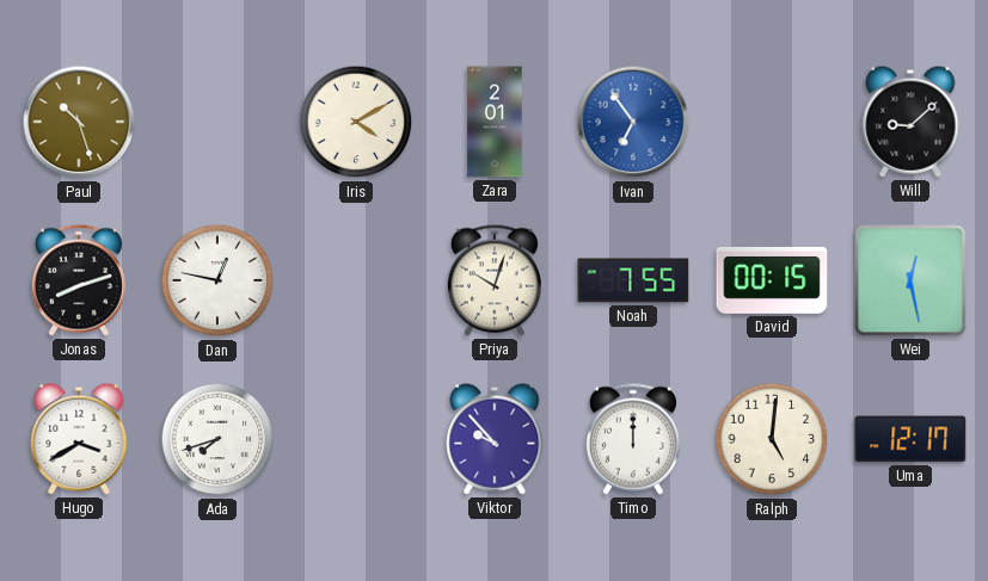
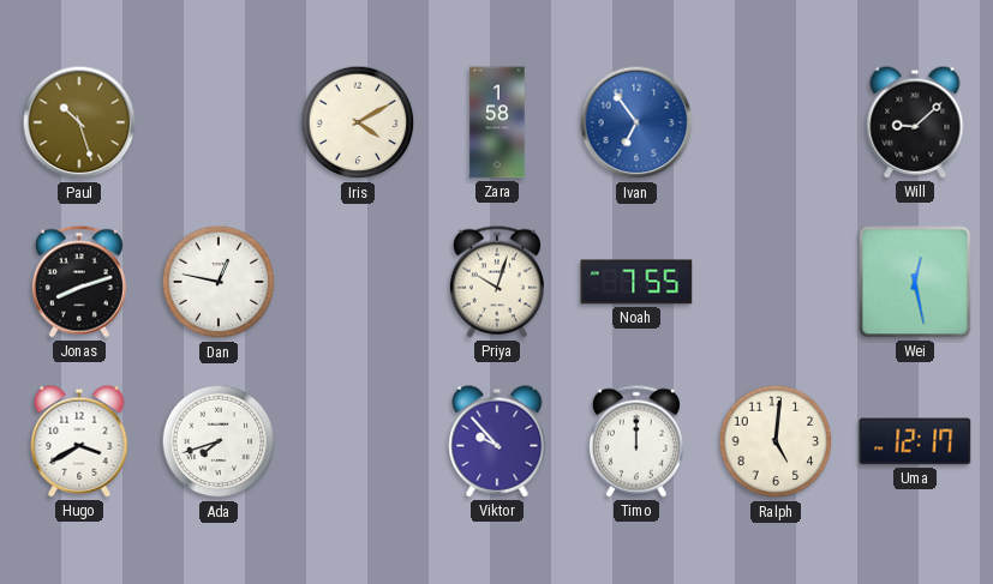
Zara: 2:01 -> 1:58
David: 00:15 -> none
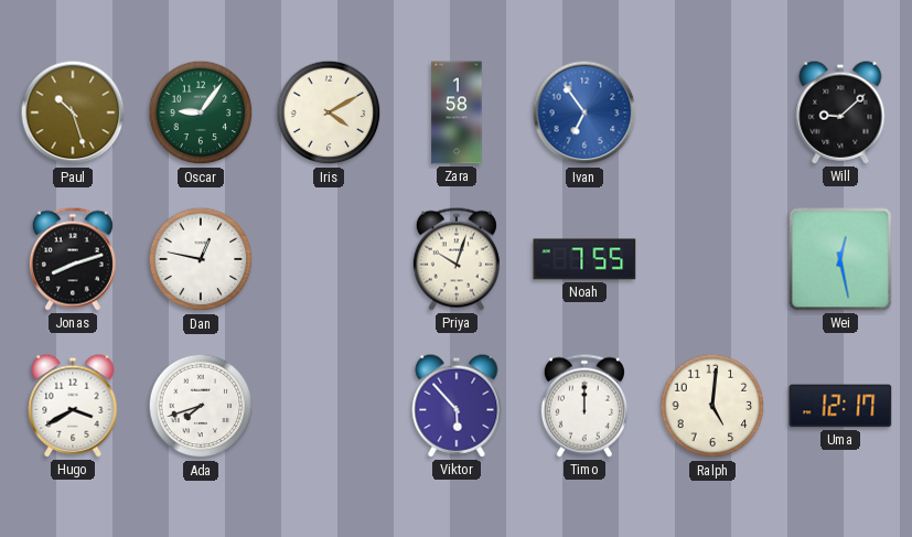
Oscar: none -> 9:06
Viktor: 9:53 -> 5:53
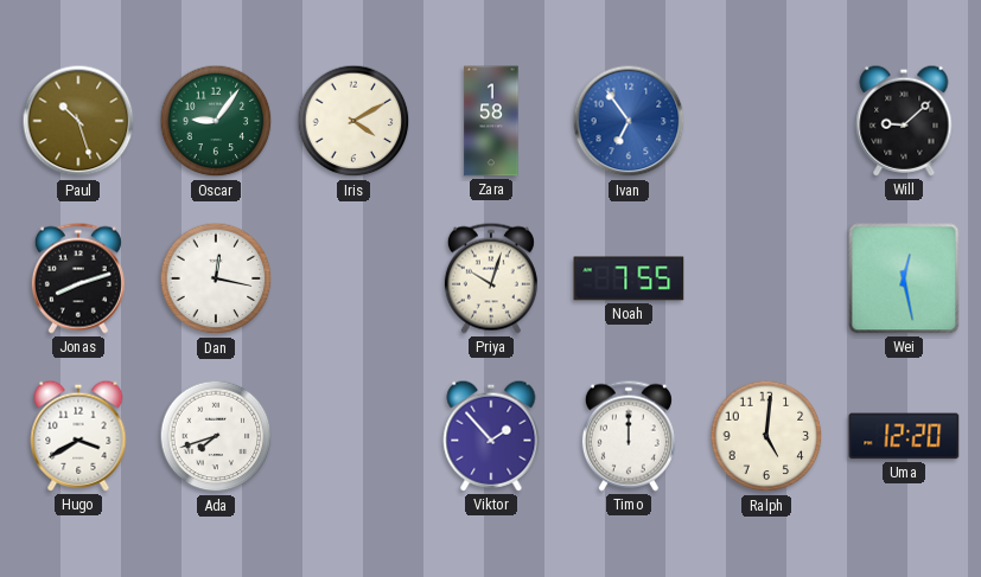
Dan: 12:47 -> 12:17
Viktor: 5:53 -> 1:53
Uma: 12:17 -> 12:20
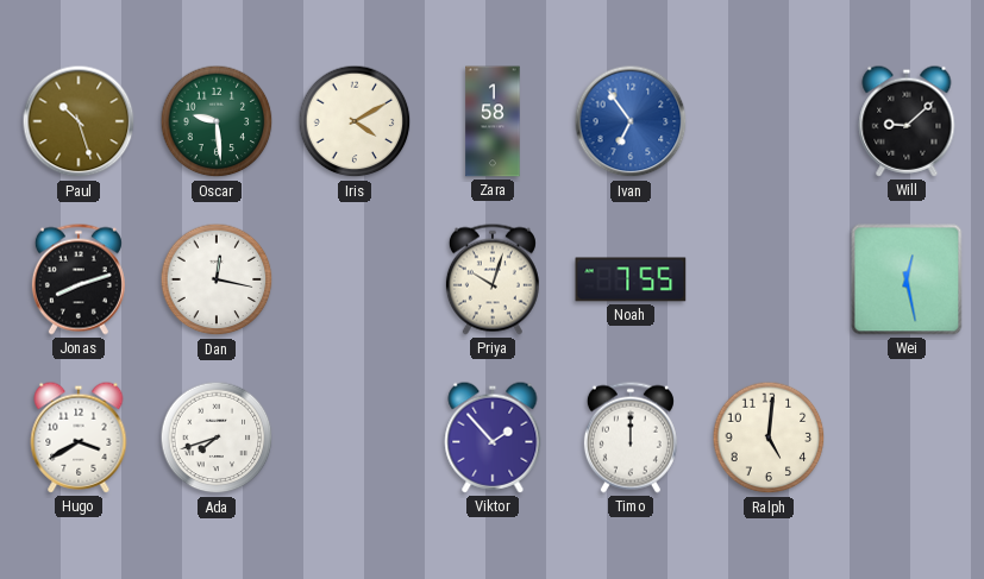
Oscar: 9:06 -> 9:29
Uma: 12:20 -> none
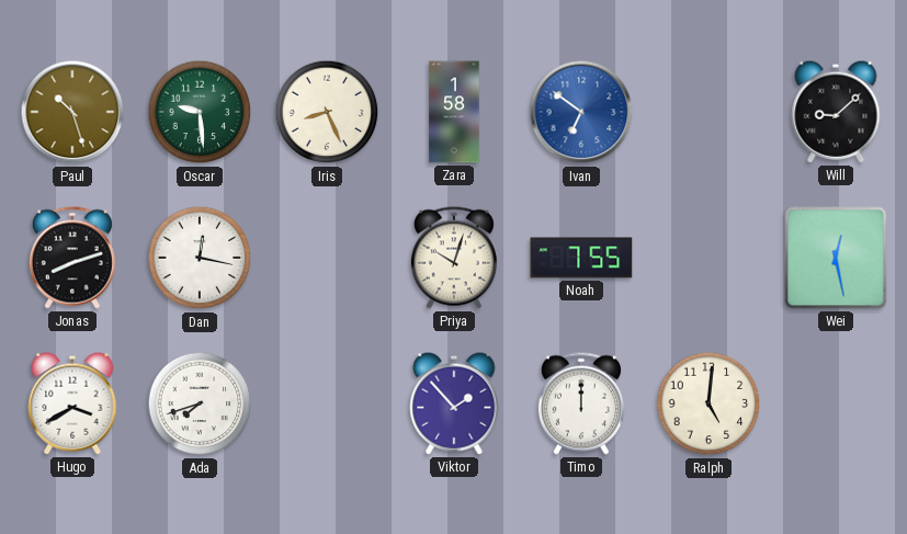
Iris: 4:10 -> 8:26
Ivan: 6:54 -> 6:51
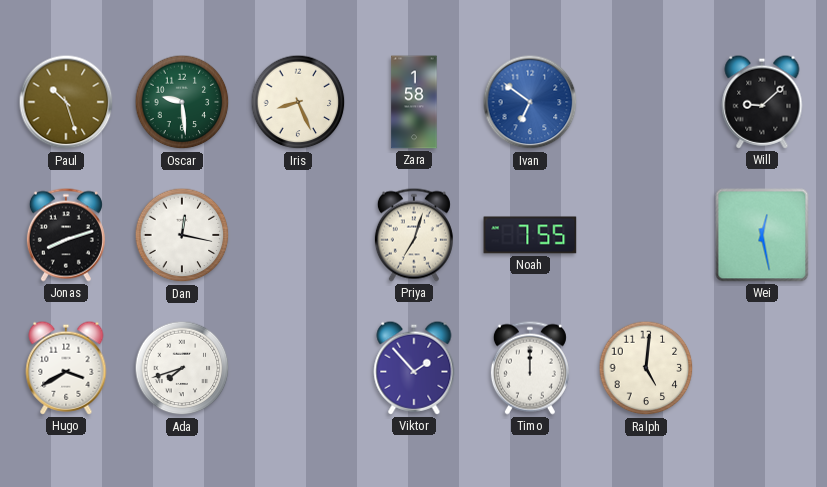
Priya: 10:03 -> 7:03
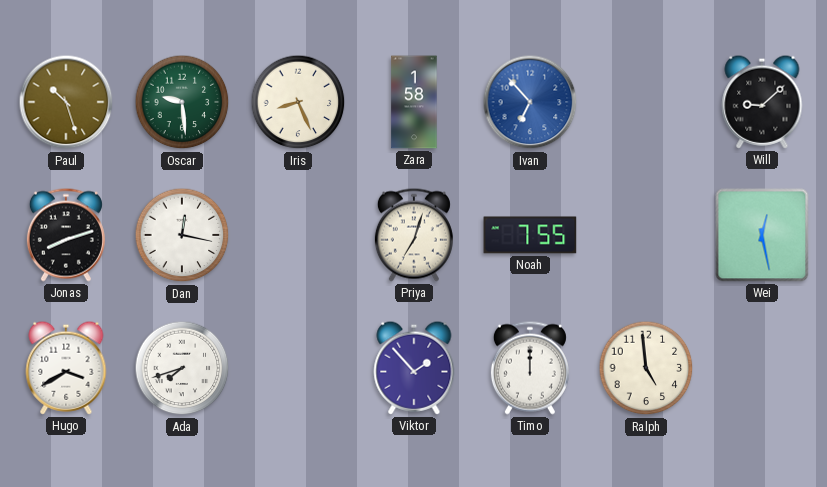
Ivan: 6:51 -> 6:53
Ralph: 5:01 -> 4:59
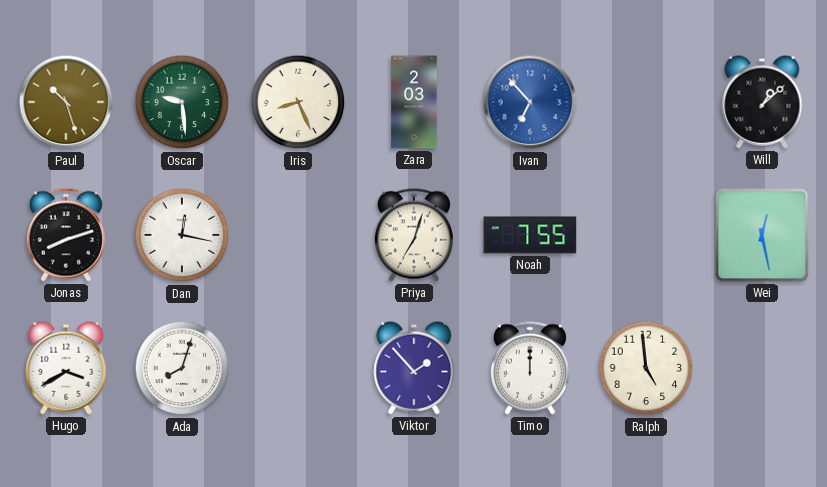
Zara: 1:58 -> 2:03
Will: 9:08 -> 1:08
Ada: 7:42 -> 8:03
